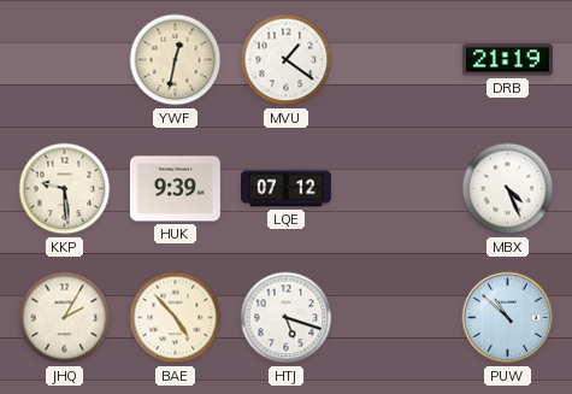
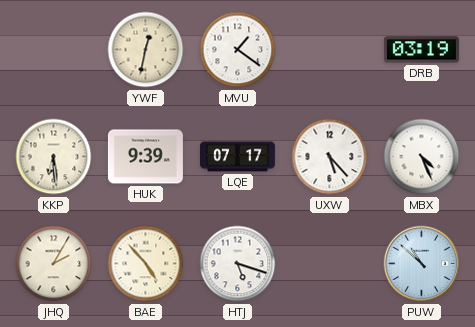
DRB: 21:19 -> 03:19
KKP: 9:29 -> 6:29
LQE: 07:12 -> 07:17
UXW: none -> 5:23
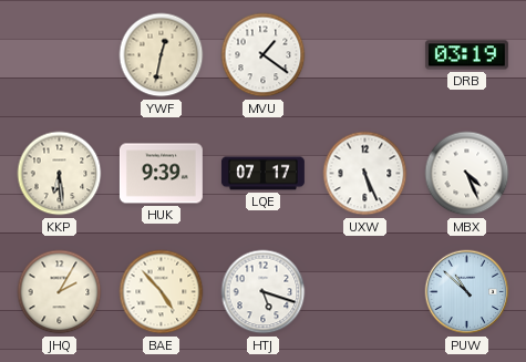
UXW: 5:23 -> 5:26
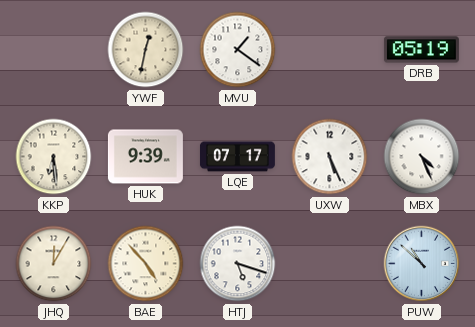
DRB: 03:19 -> 05:19
JHQ: 2:05 -> 12:05
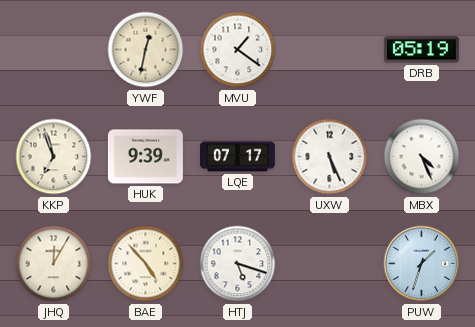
KKP: 6:29 -> 6:57
PUW: 10:52 -> 1:33
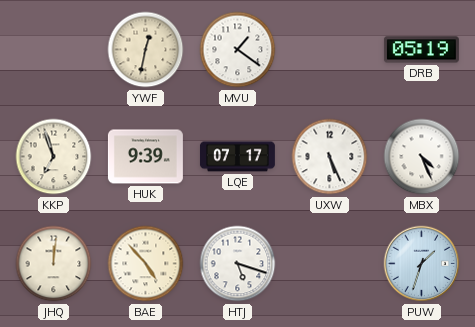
JHQ: 12:05 -> 12:01
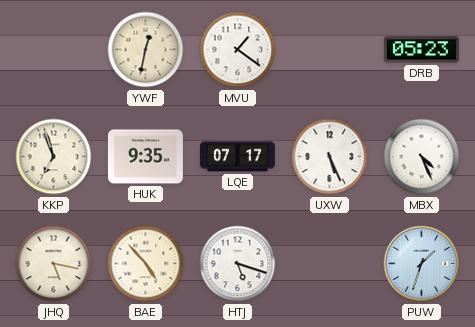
DRB: 05:19 -> 05:23
HUK: 9:39 -> 9:35
JHQ: 12:01 -> 5:17
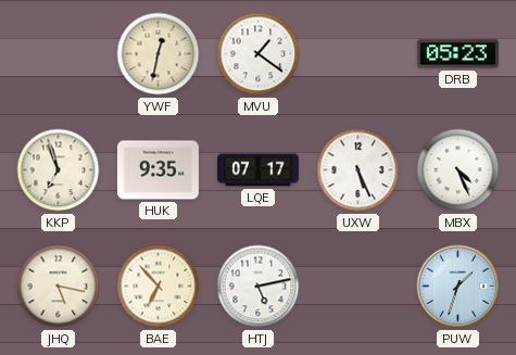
BAE: 4:53 -> 6:53
HTJ: 5:18 -> 5:13
